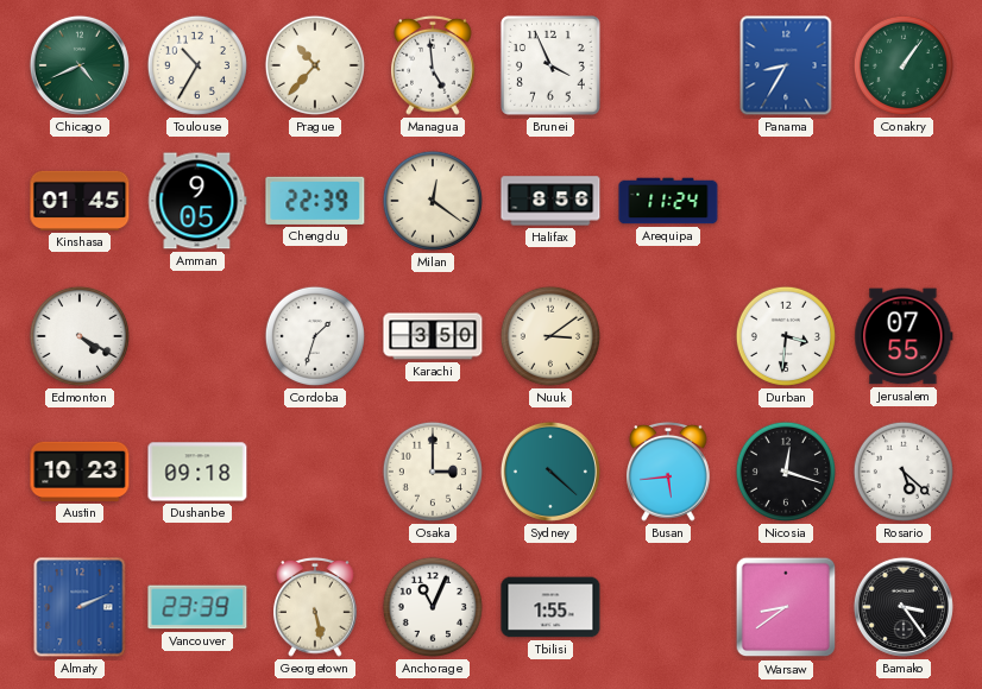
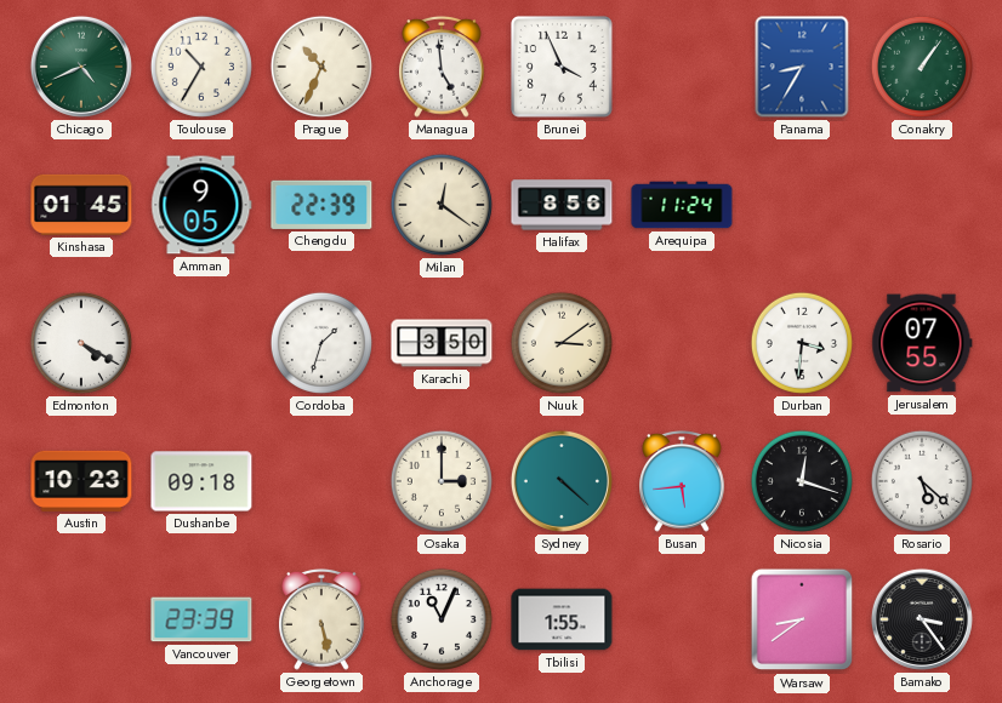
Prague: 10:37 -> 10:34
Almaty: 2:11 -> none
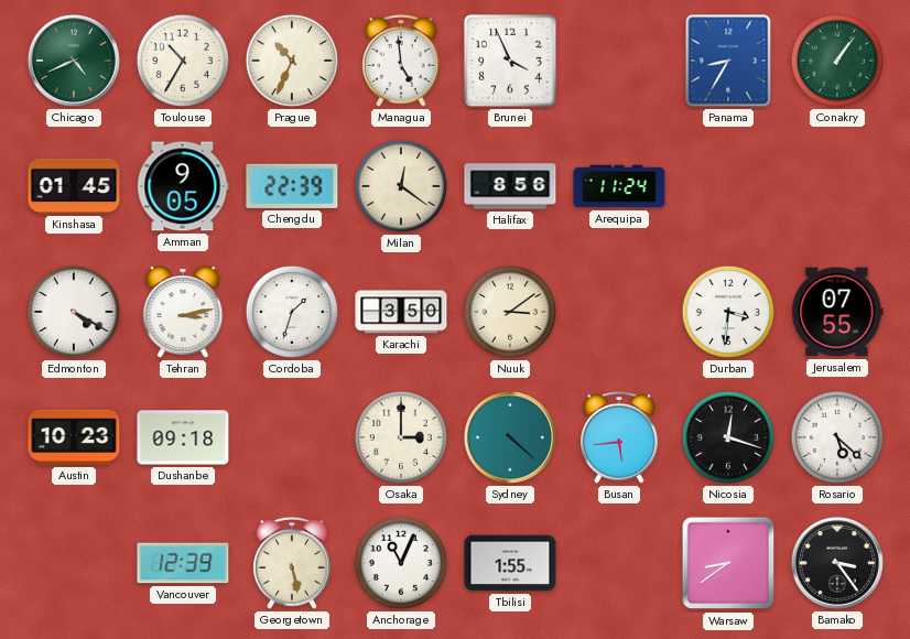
Tehran: none -> 3:13
Vancouver: 23:39 -> 12:39
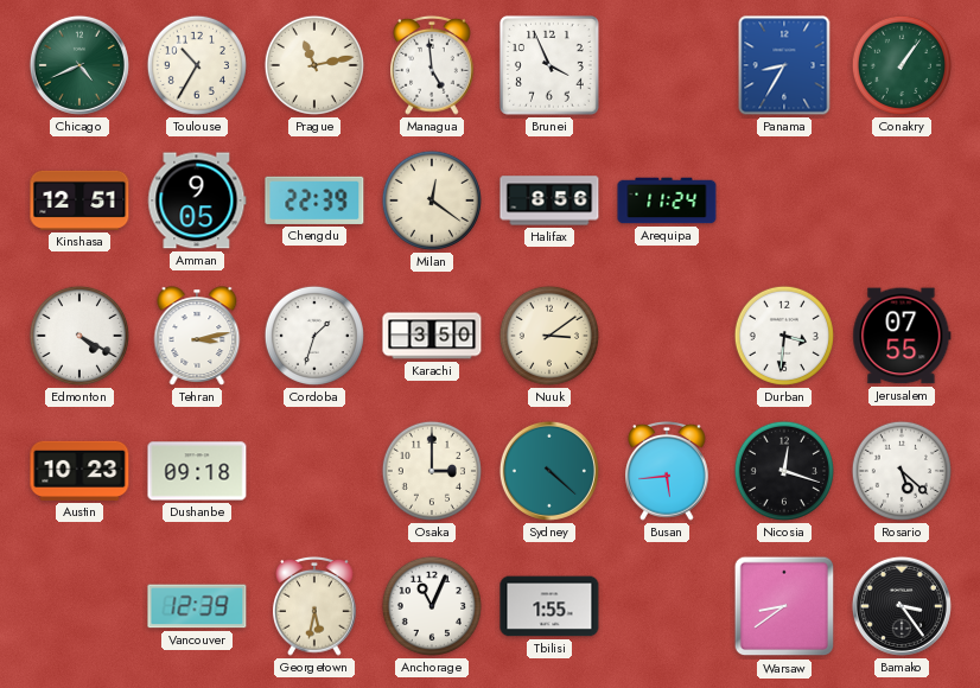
Prague: 10:34 -> 11:13
Kinshasa: 01:45 -> 12:51
Georgetown: 5:28 -> 5:32
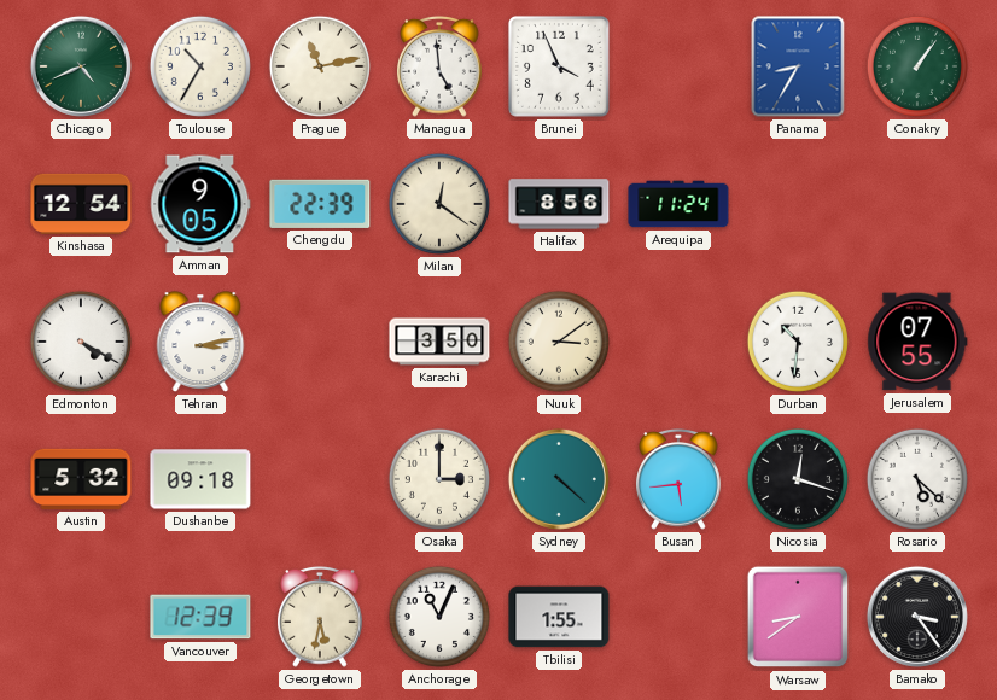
Kinshasa: 12:51 -> 12:54
Cordoba: 1:33 -> none
Durban: 3:31 -> 10:31
Austin: 10:23 -> 5:32
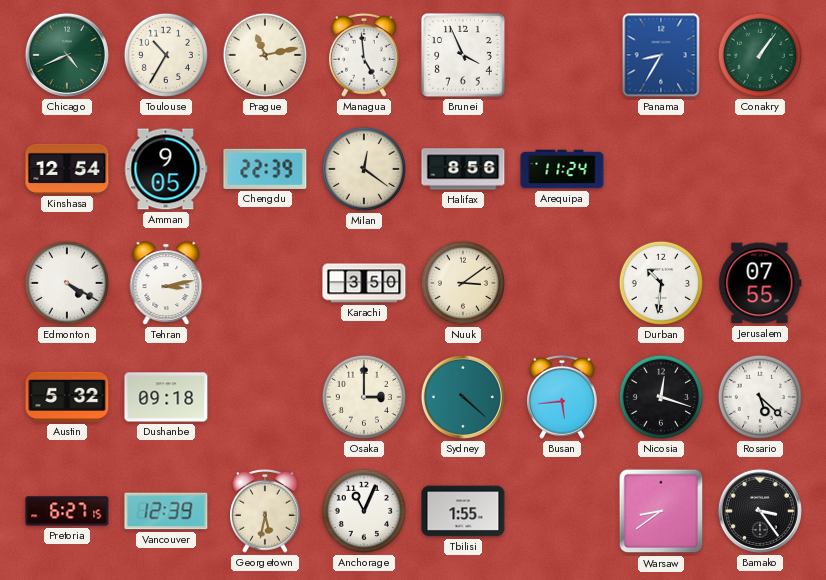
Pretoria: none -> 6:27
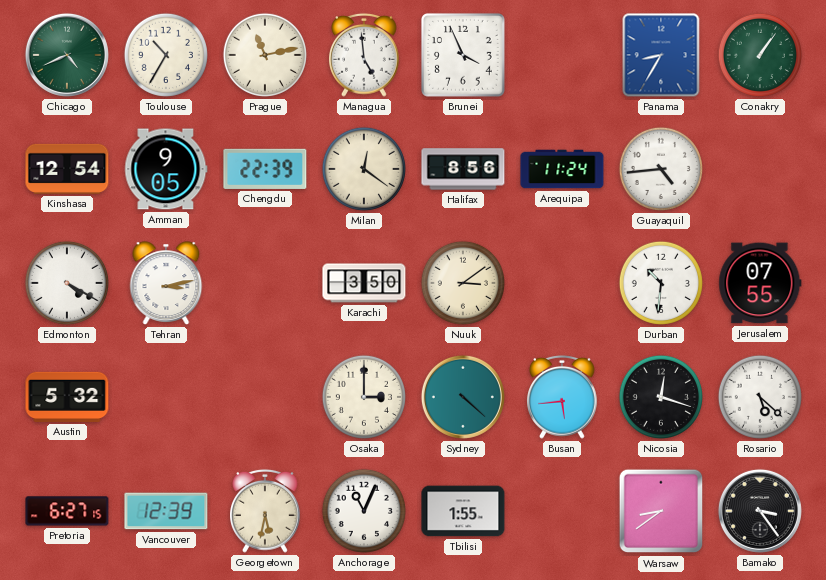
Guayaquil: none -> 4:44
Dushanbe: 09:18 -> none
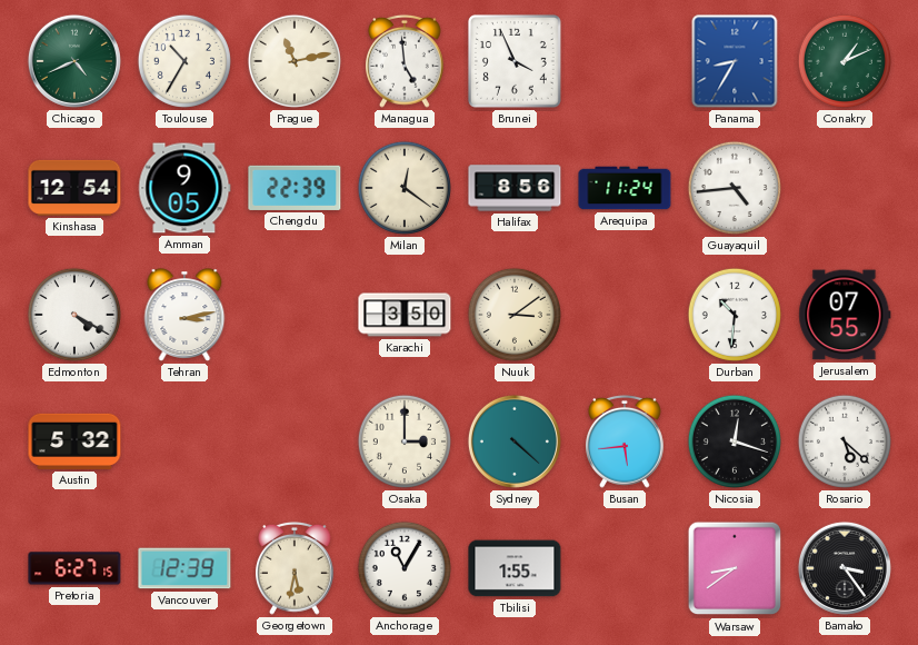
Conakry: 1:06 -> 1:11
Anchorage: 11:04 -> 11:05
